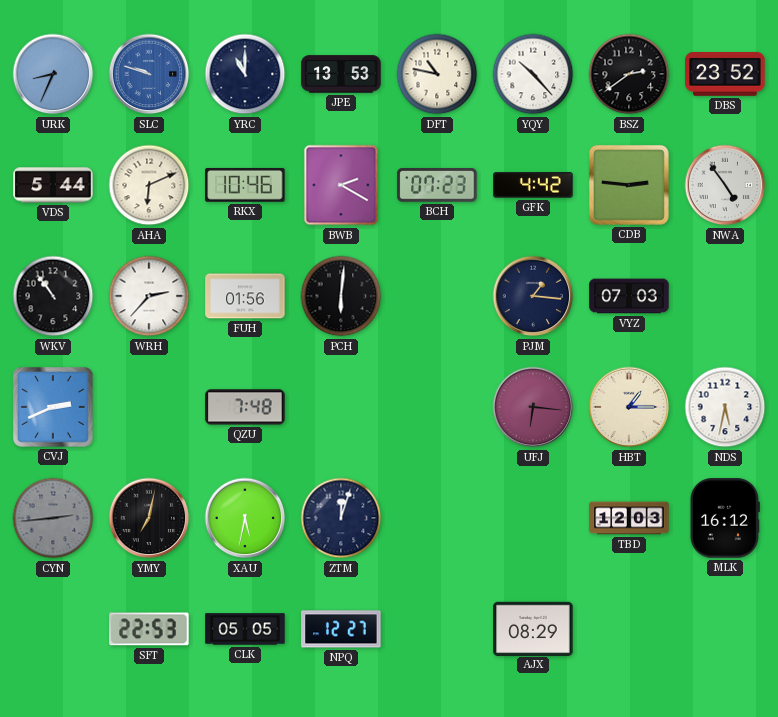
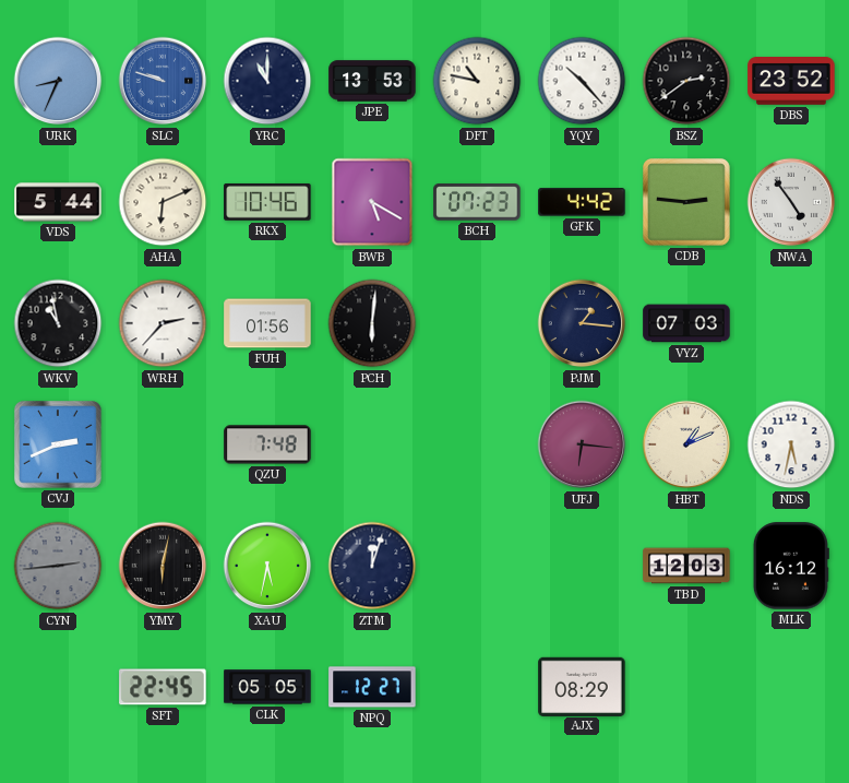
BWB: 2:20 -> 5:20
WKV: 10:54 -> 10:58
HBT: 1:15 -> 1:11
YMY: 7:02 -> 6:02
SFT: 22:53 -> 22:45
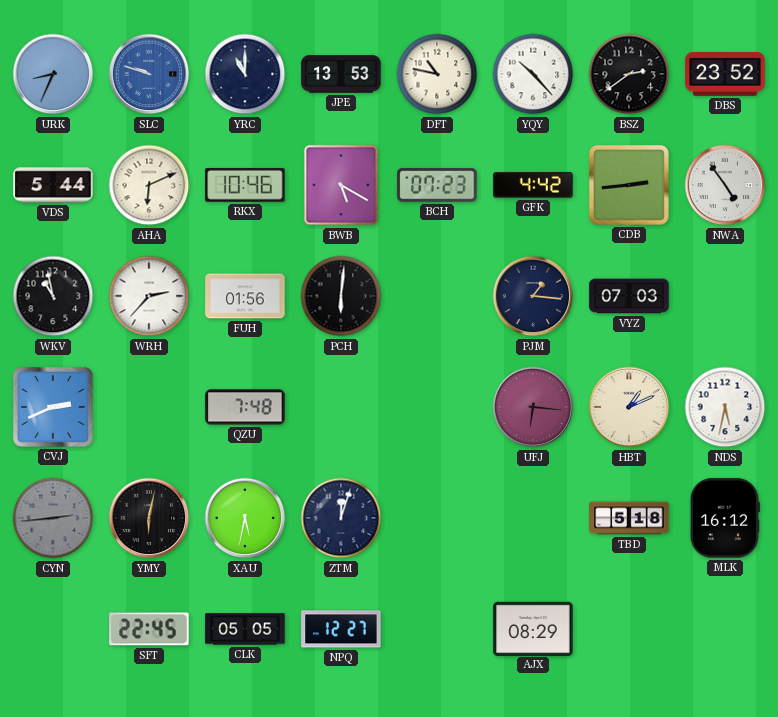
CDB: 2:46 -> 2:44
TBD: 12:03 -> 5:18
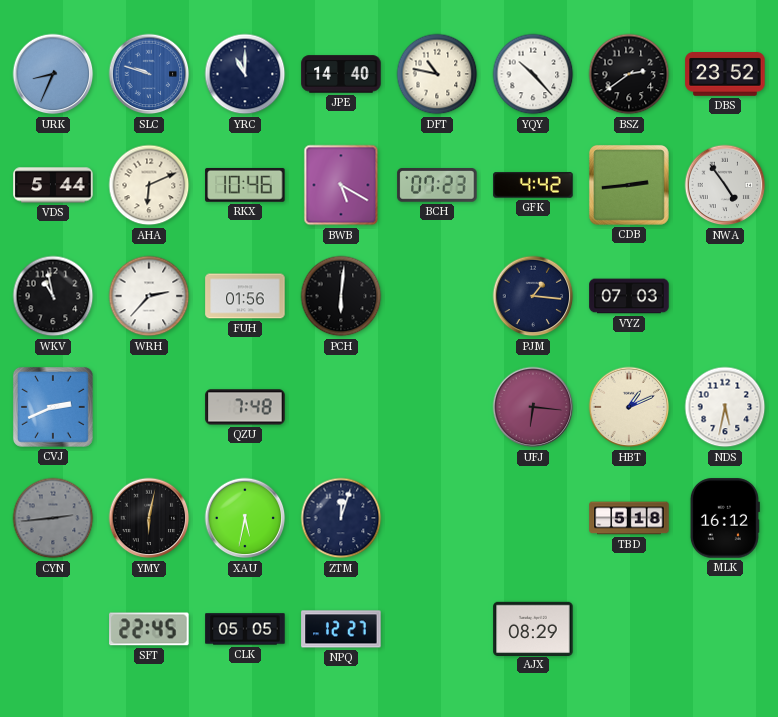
JPE: 13:53 -> 14:40
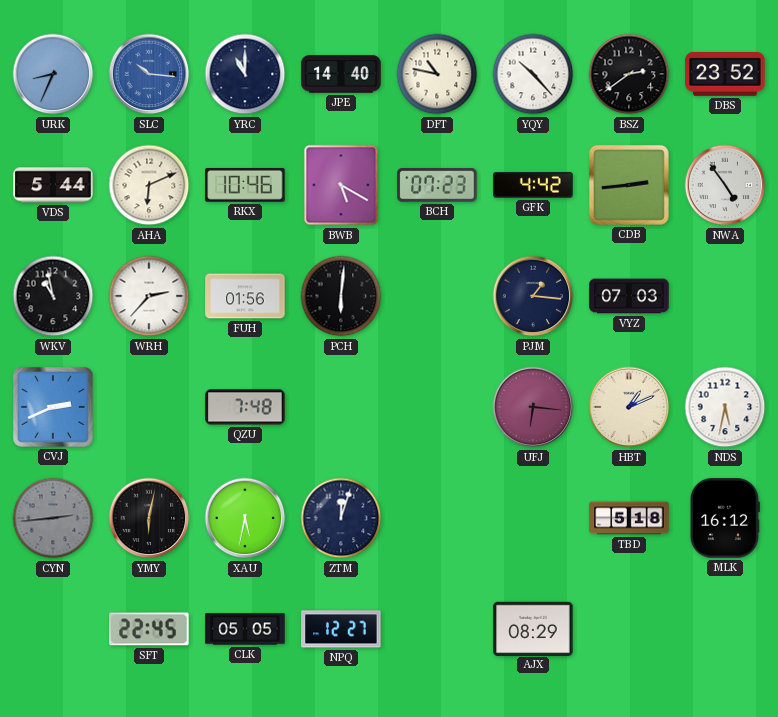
SLC: 9:48 -> 10:16
